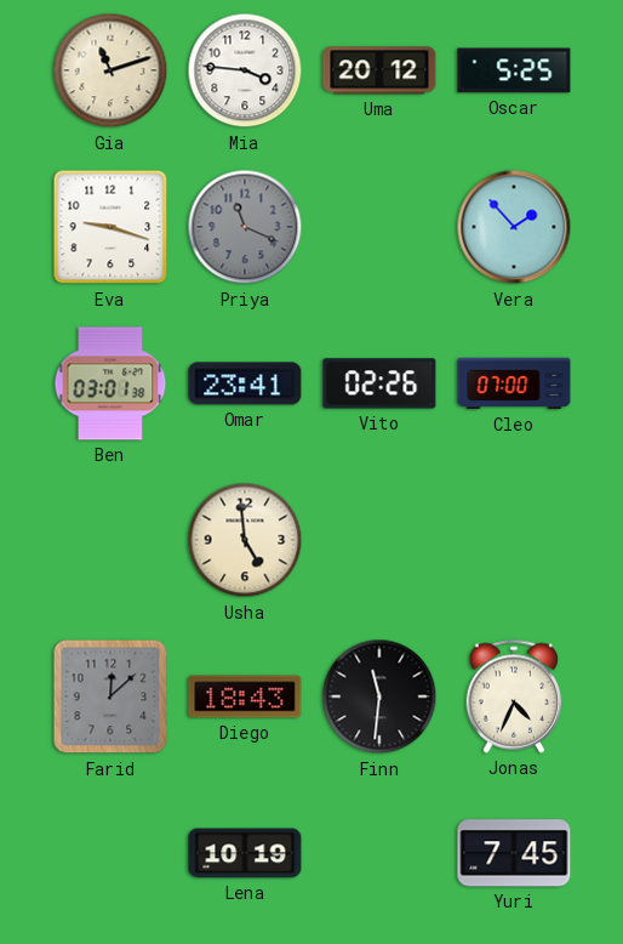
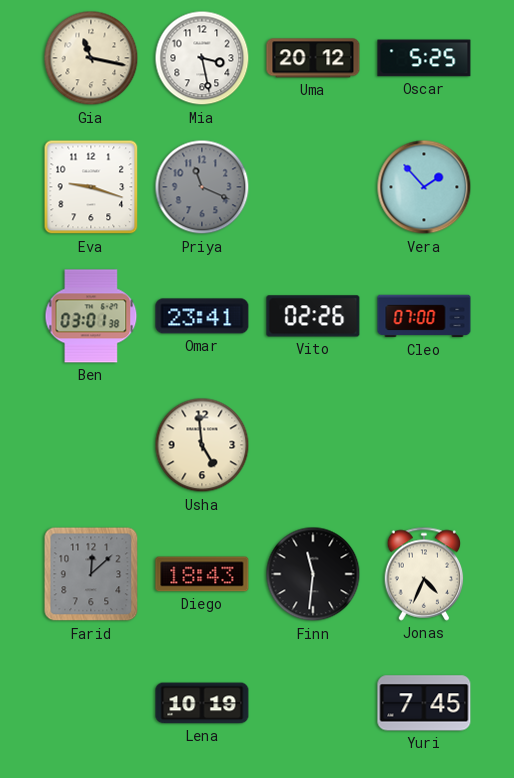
Gia: 11:12 -> 11:17
Mia: 3:46 -> 3:28
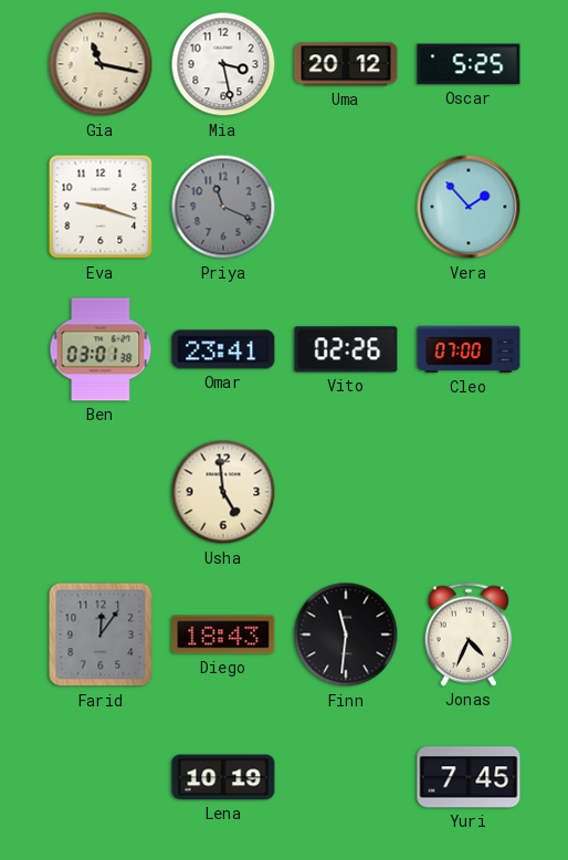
Farid: 12:08 -> 12:06
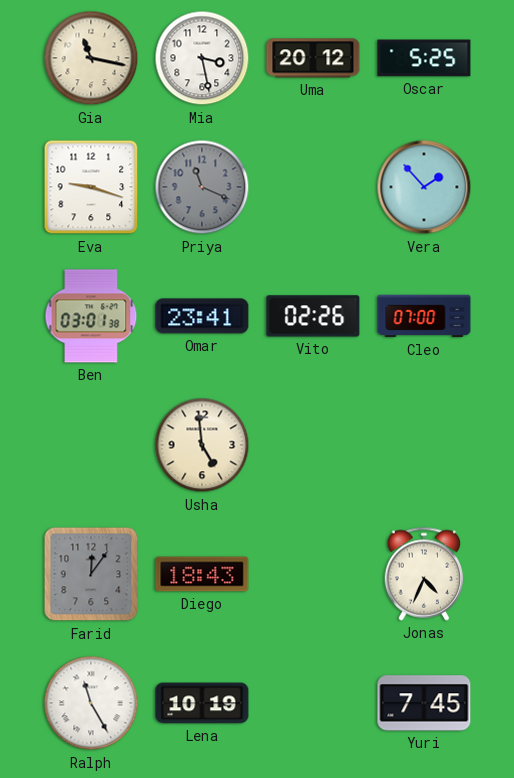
Finn: 11:31 -> none
Ralph: none -> 11:25
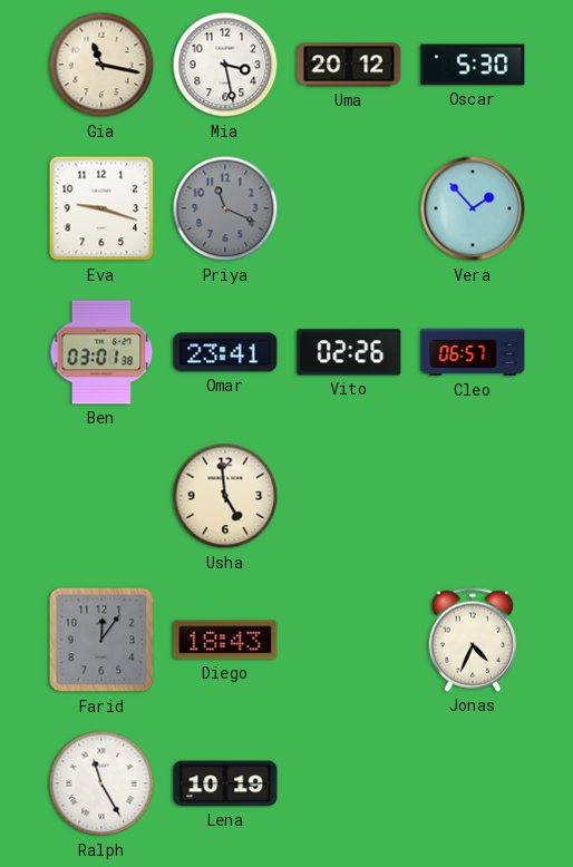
Oscar: 5:25 -> 5:30
Cleo: 07:00 -> 06:57
Yuri: 7:45 -> none
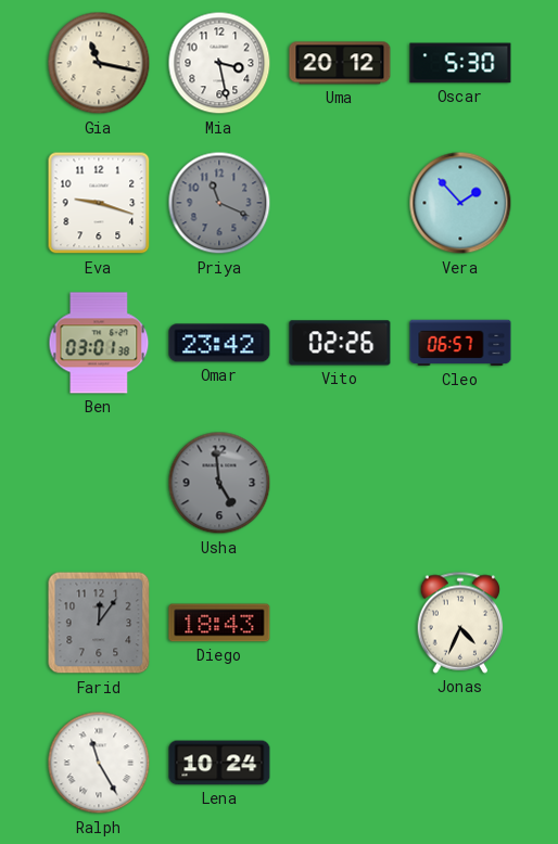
Omar: 23:41 -> 23:42
Usha dial: cream -> grey
Lena: 10:19 -> 10:24
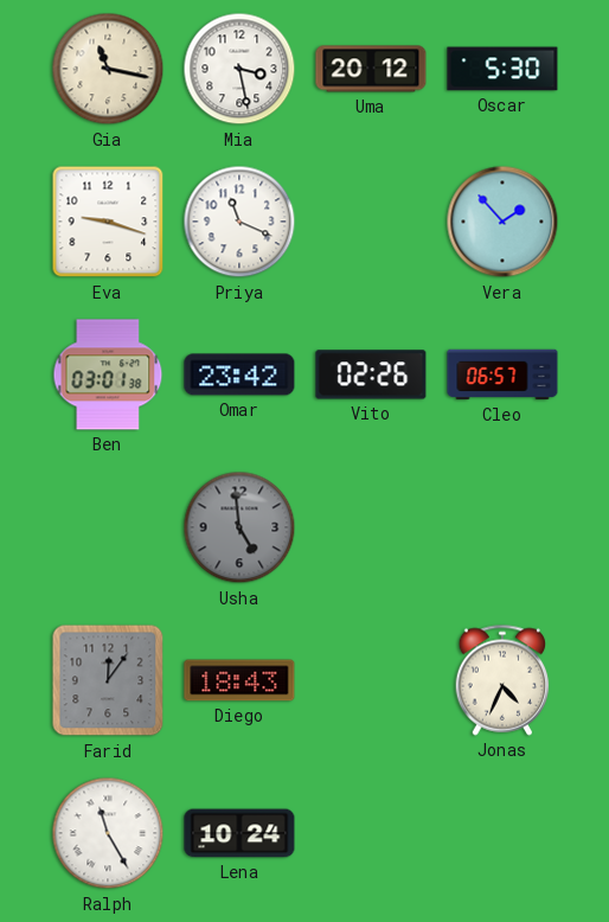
Priya dial: grey -> white
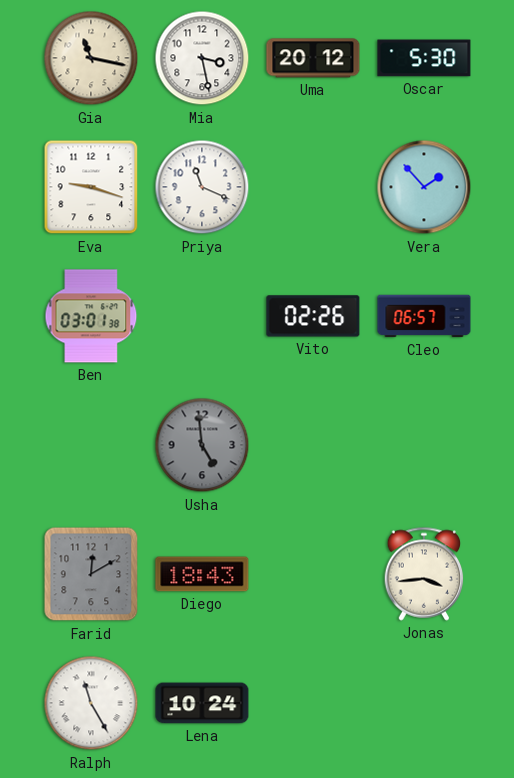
Omar: 23:42 -> none
Farid: 12:06 -> 12:10
Jonas: 4:34 -> 3:44
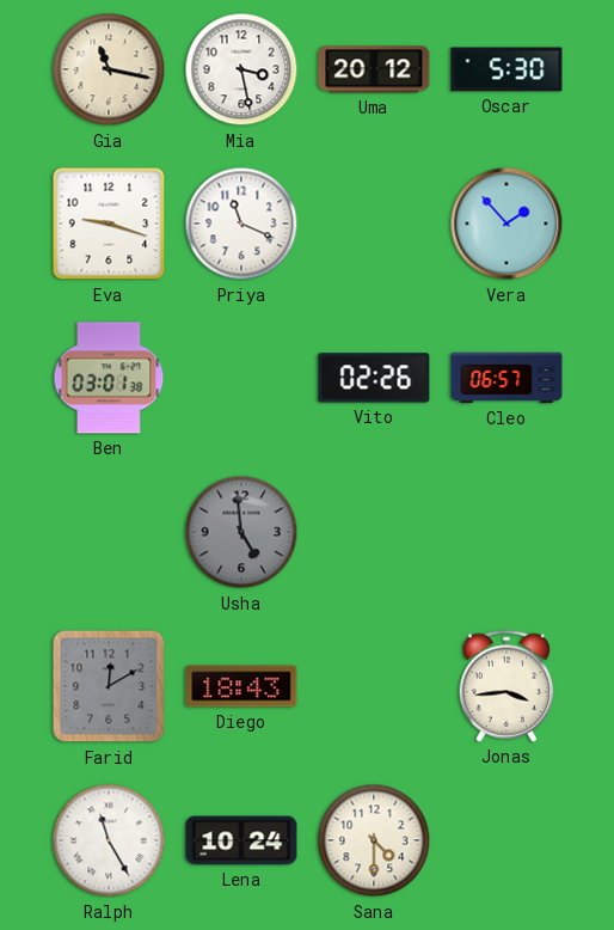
Sana: none -> 4:30
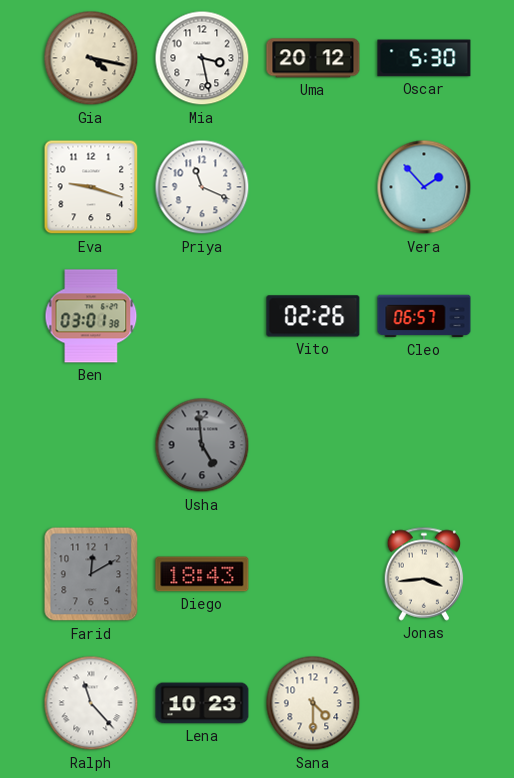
Gia: 11:17 -> 4:17
Ralph: 11:25 -> 11:23
Lena: 10:24 -> 10:23
